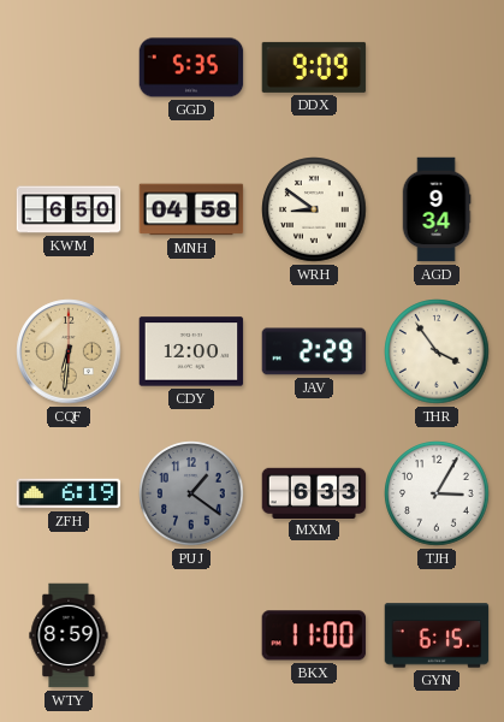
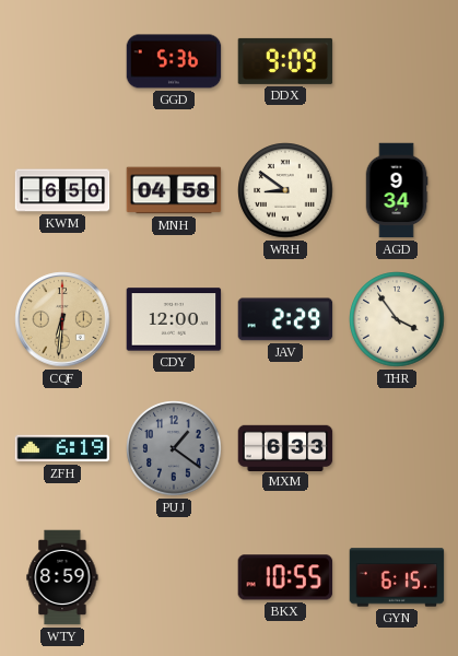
GGD: 5:35 -> 5:36
TJH: 3:05 -> none
BKX: 11:00 -> 10:55
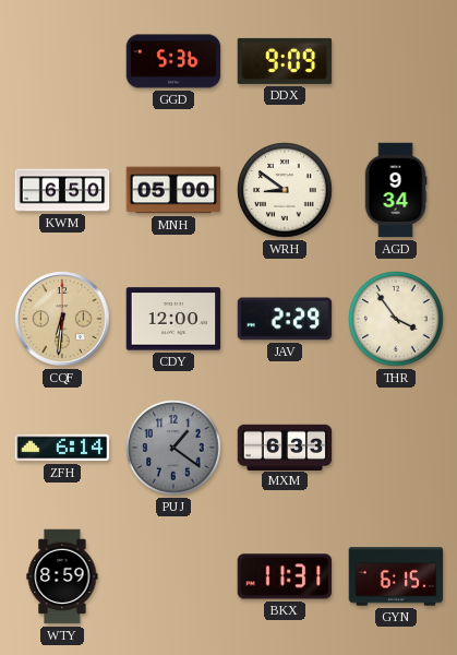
MNH: 04:58 -> 05:00
ZFH: 6:19 -> 6:14
BKX: 10:55 -> 11:31
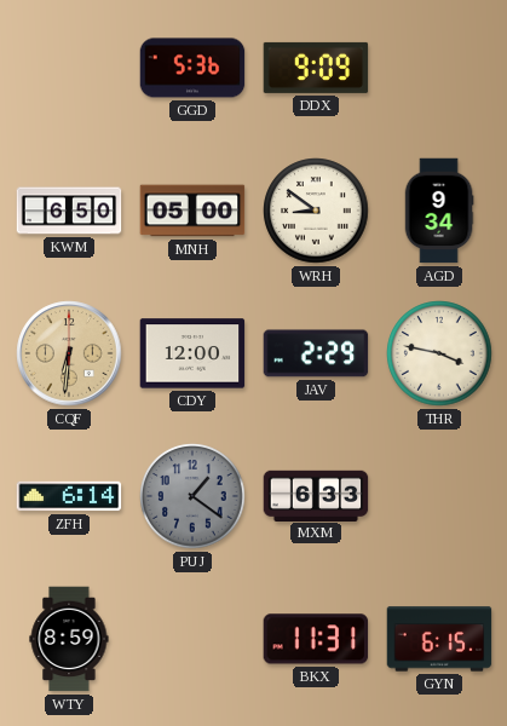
THR: 3:54 -> 3:47
